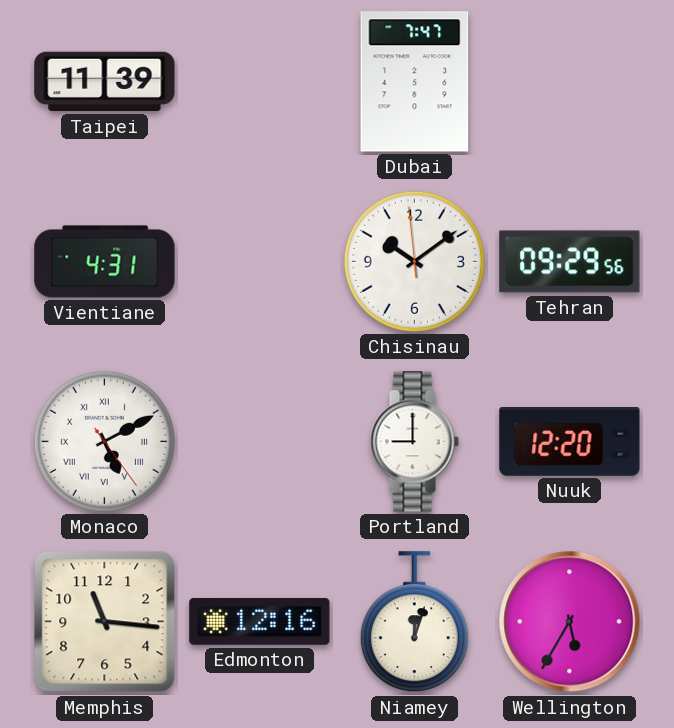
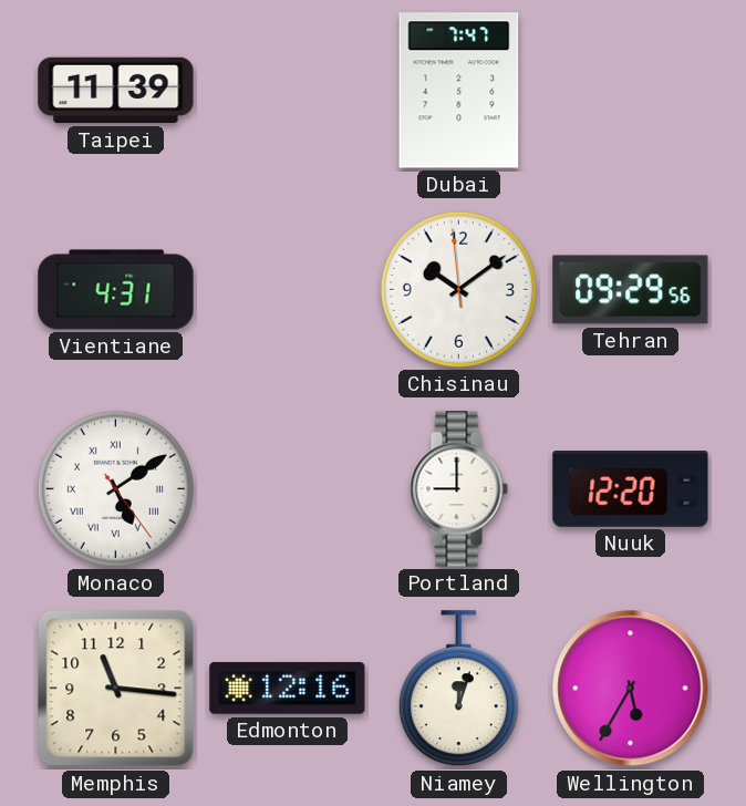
Monaco: 5:10 -> 5:09
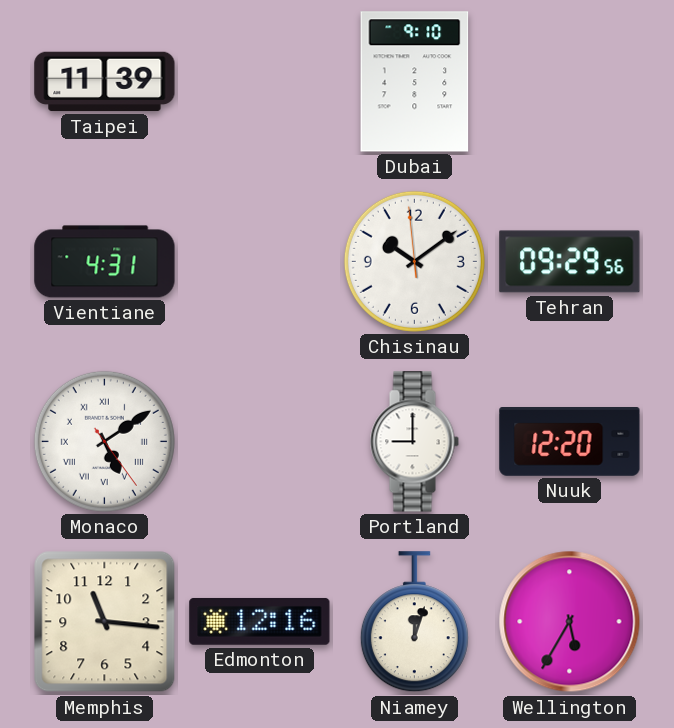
Dubai: 7:47 -> 9:10
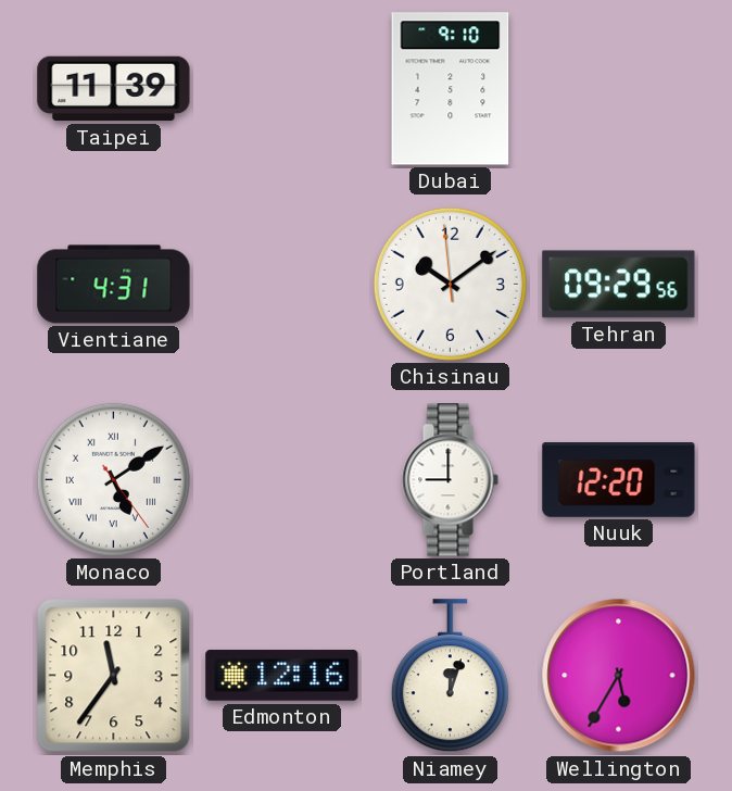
Memphis: 11:16 -> 11:36
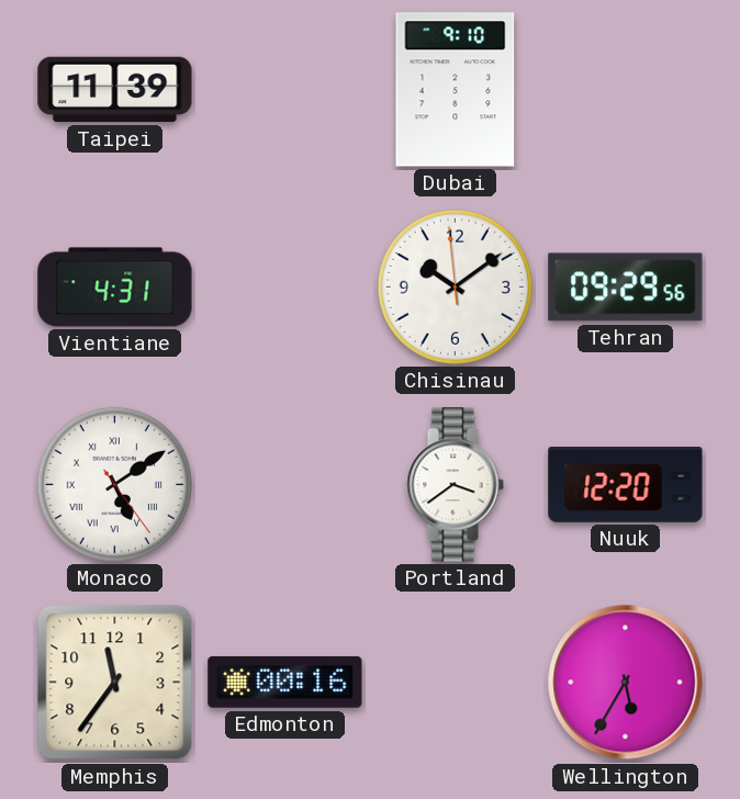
Portland: 9:00 -> 3:39
Edmonton: 12:16 -> 00:16
Niamey: 12:03 -> none
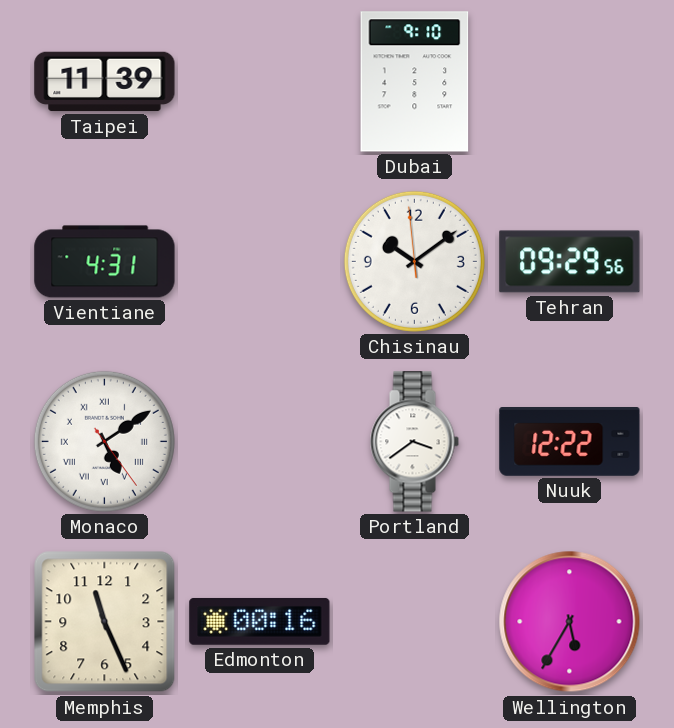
Nuuk: 12:20 -> 12:22
Memphis: 11:36 -> 11:26
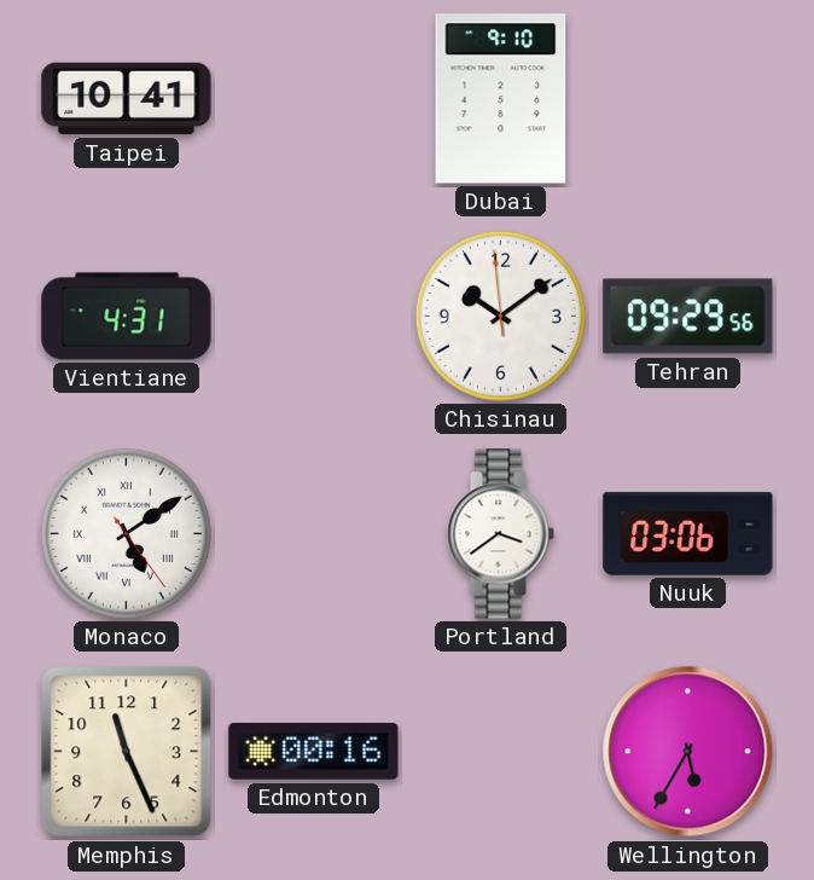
Taipei: 11:39 -> 10:41
Nuuk: 12:22 -> 03:06
